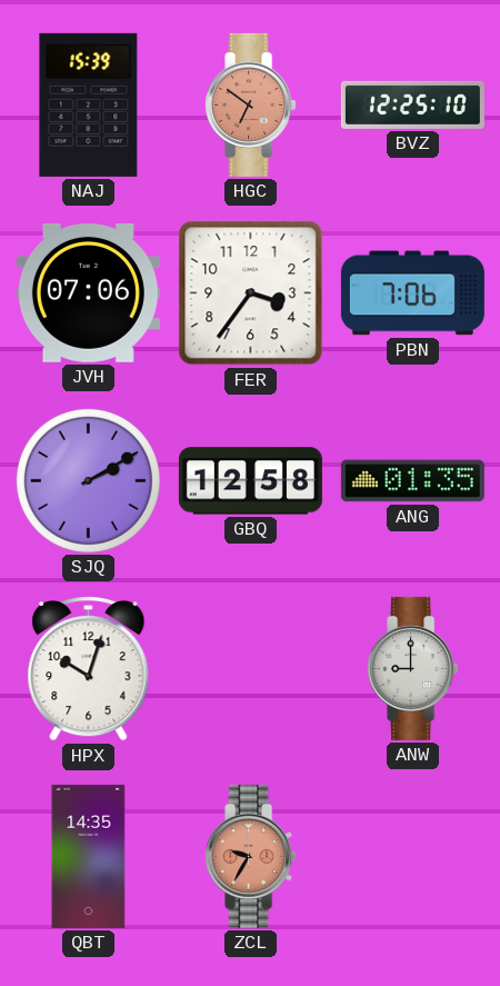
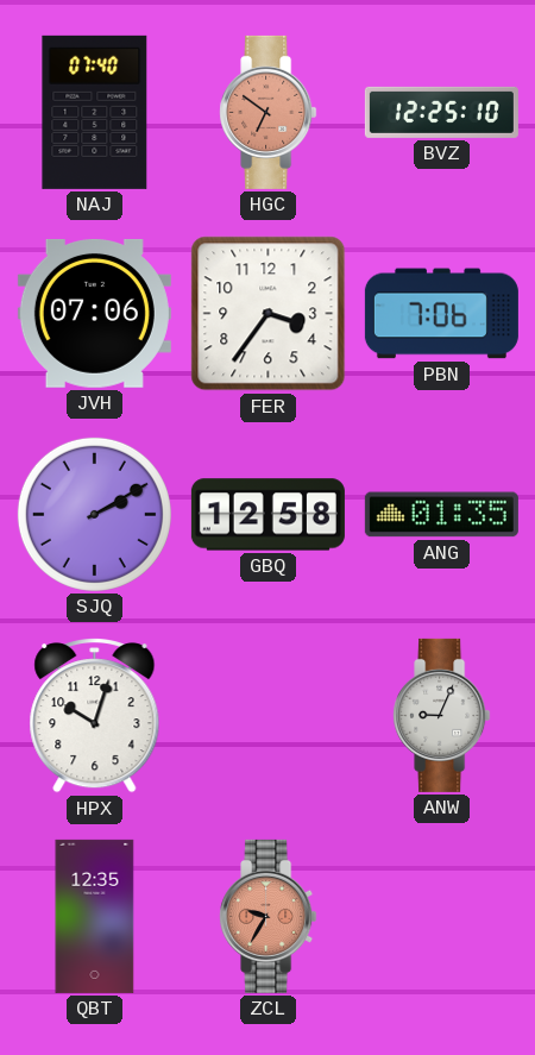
NAJ: 15:39 -> 07:40
ANW: 9:00 -> 9:04
QBT: 14:35 -> 12:35
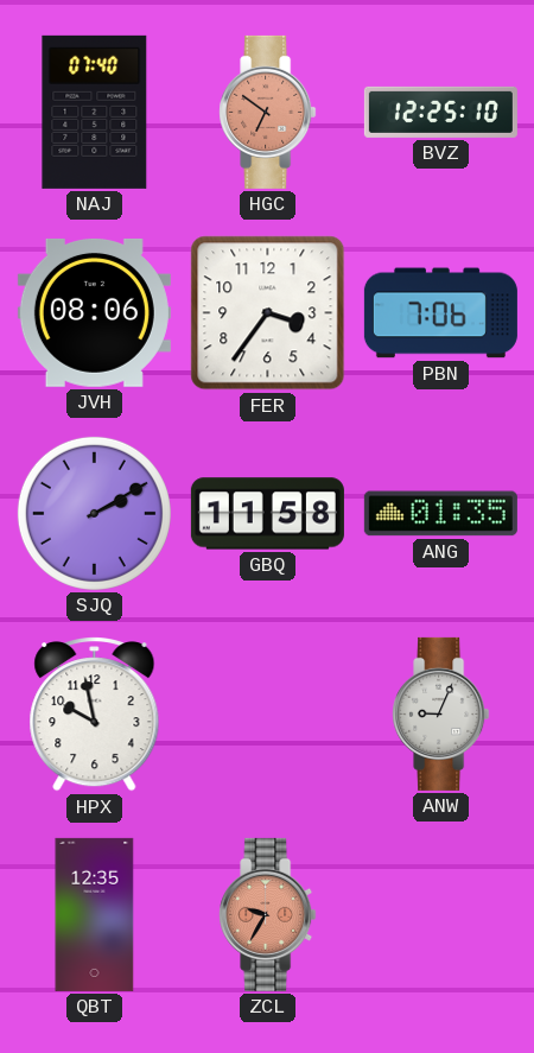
JVH: 07:06 -> 08:06
GBQ: 12:58 -> 11:58
HPX: 10:03 -> 9:58
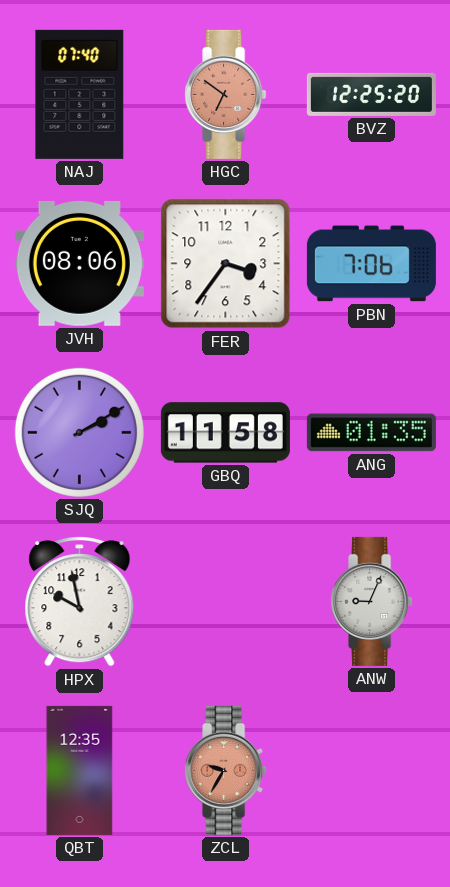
BVZ: 12:25:10 -> 12:25:20
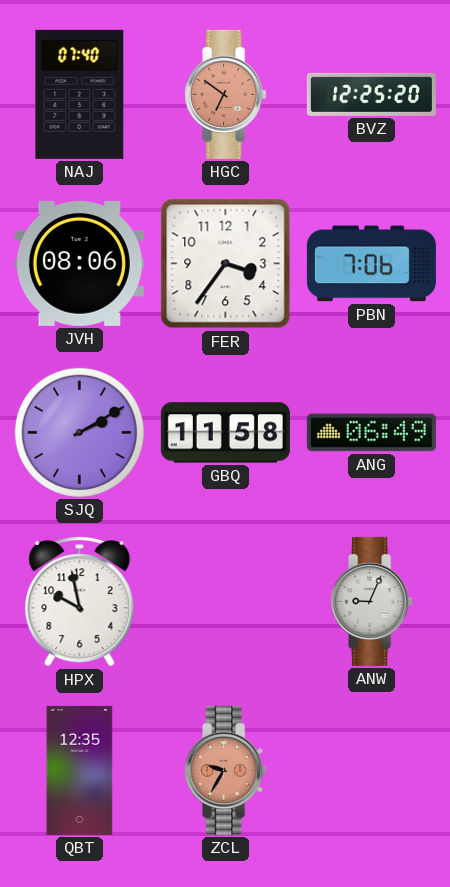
ANG: 01:35 -> 06:49
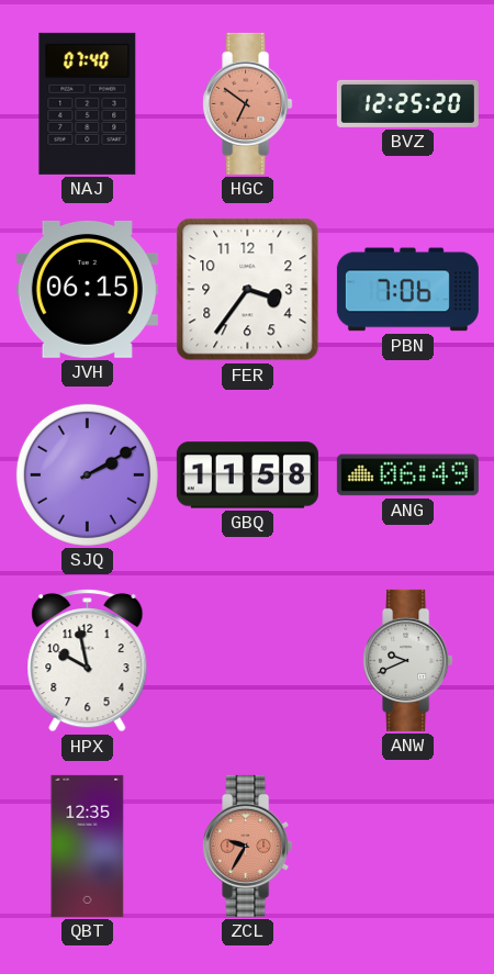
JVH: 08:06 -> 06:15
ANW: 9:04 -> 9:41
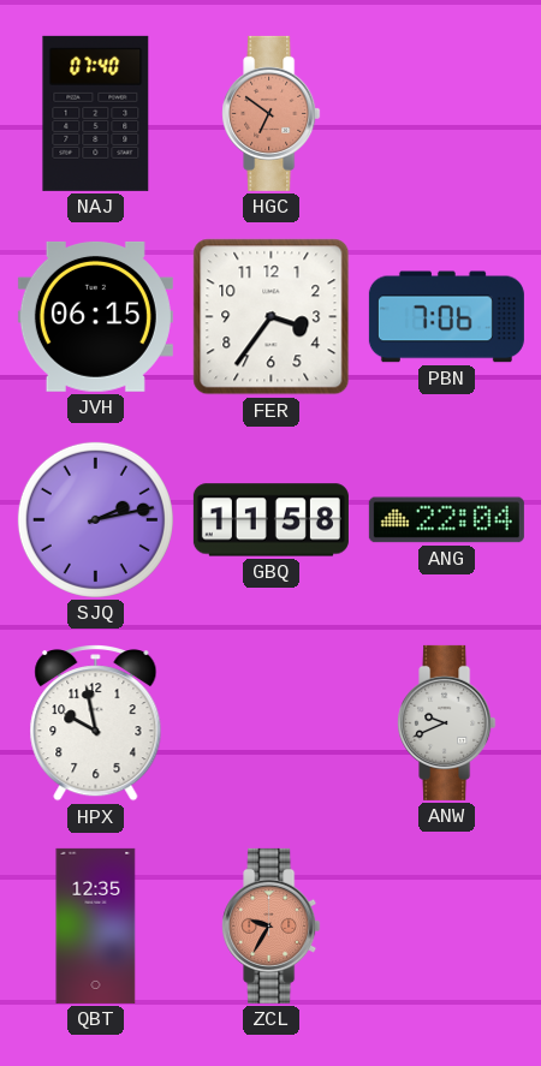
BVZ: 12:25 -> none
SJQ: 2:10 -> 2:13
ANG: 06:49 -> 22:04
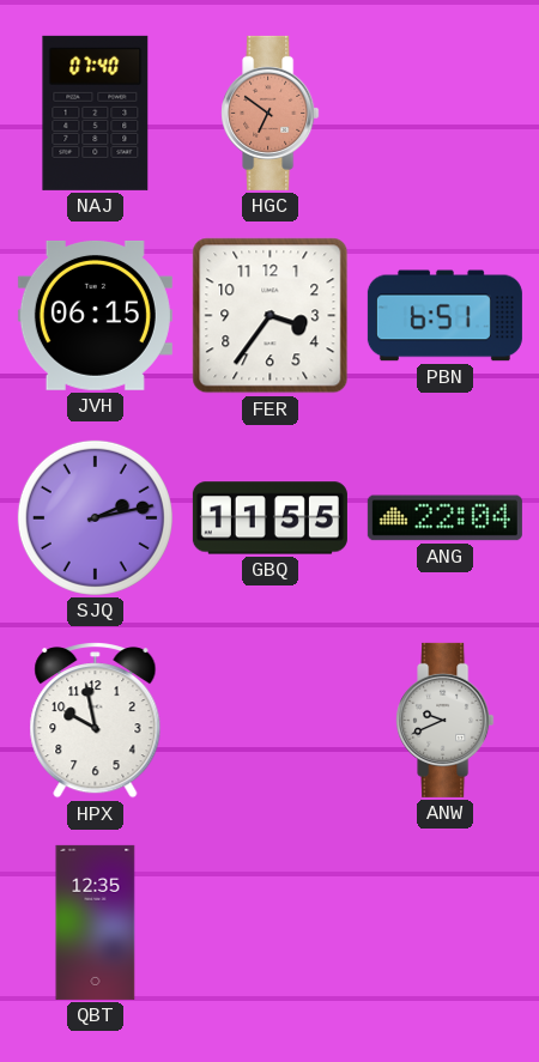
PBN: 7:06 -> 6:51
GBQ: 11:58 -> 11:55
ZCL: 9:35 -> none
